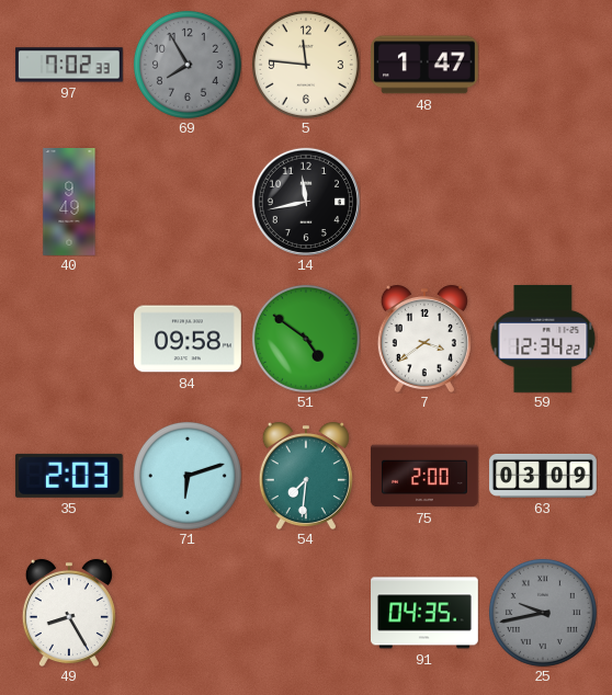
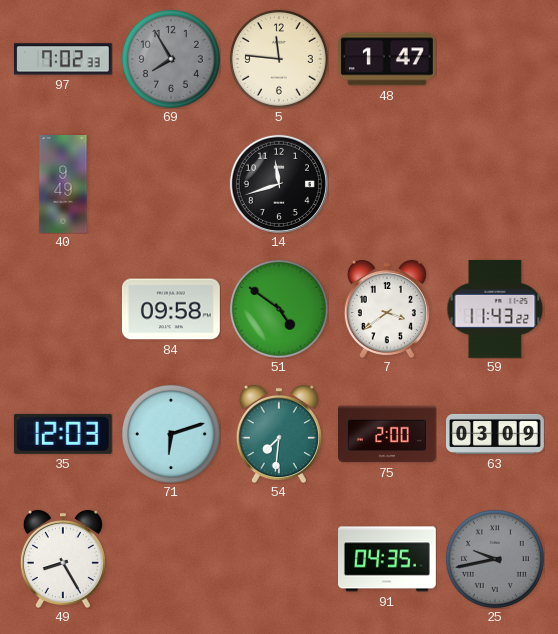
14: 11:43 -> 11:42
59: 12:34 -> 11:43
35: 2:03 -> 12:03
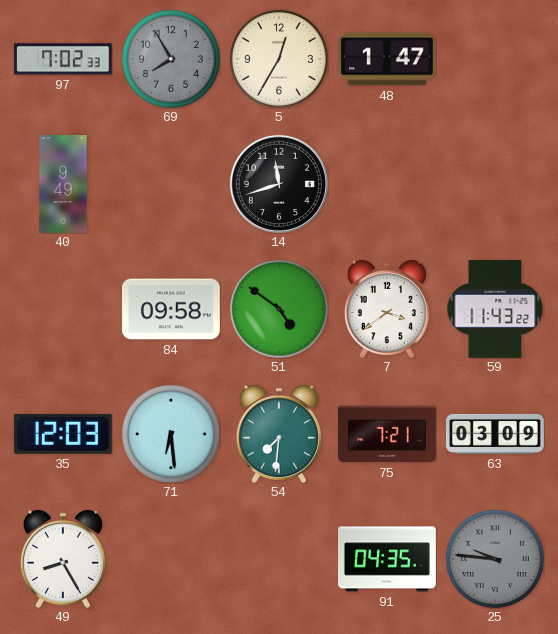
5: 11:46 -> 12:35
71: 6:12 -> 6:29
75: 2:00 -> 7:21
25: 9:43 -> 9:46
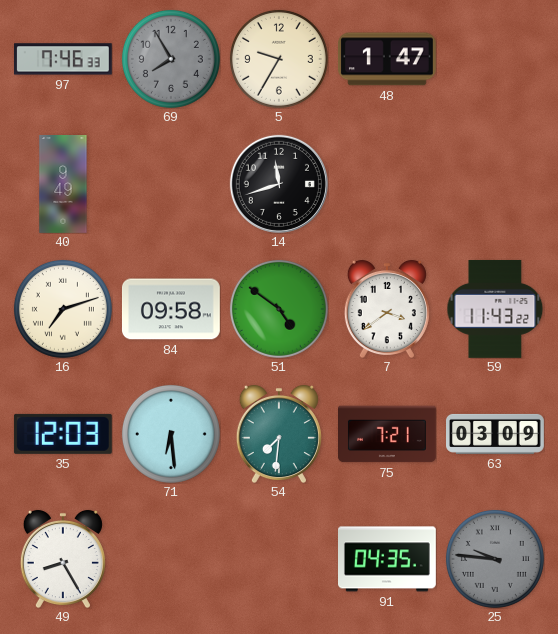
97: 7:02 -> 7:46
5: 12:35 -> 9:35
16: none -> 7:12
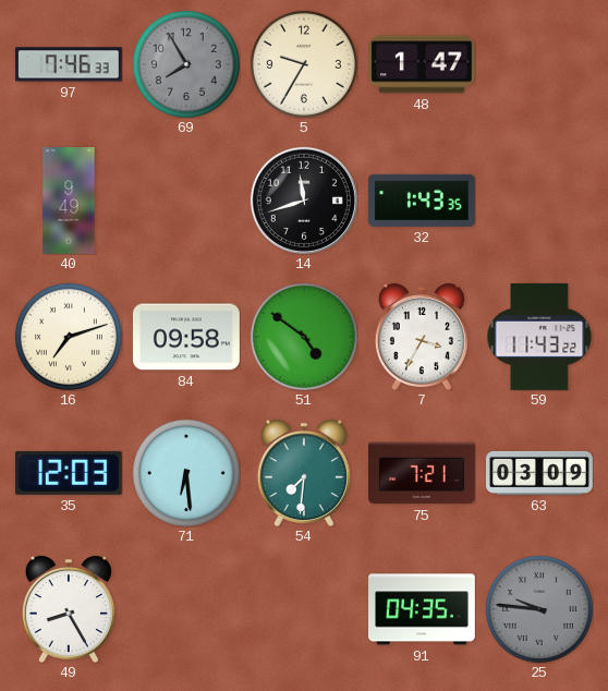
32: none -> 1:43
7: 3:39 -> 3:35
